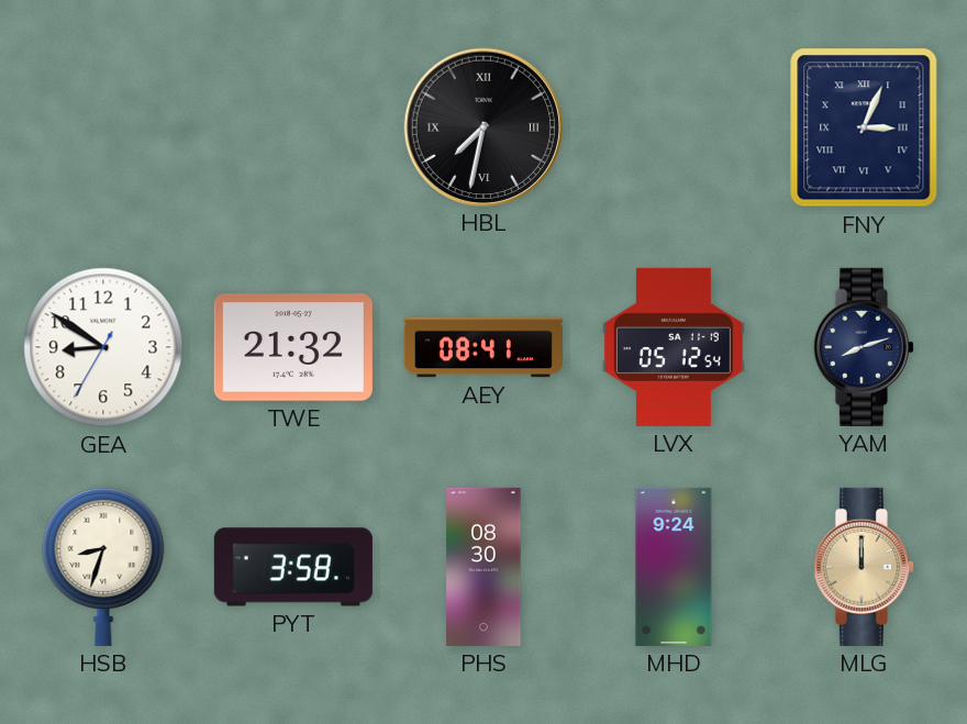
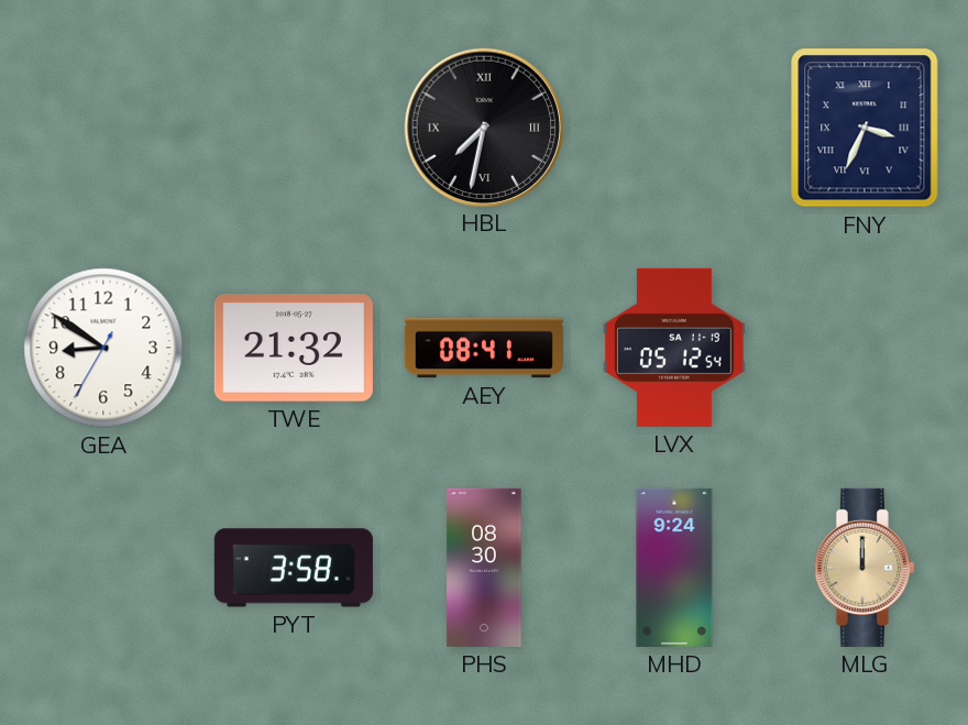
FNY: 3:04 -> 3:34
YAM: 8:12 -> none
HSB: 8:33 -> none
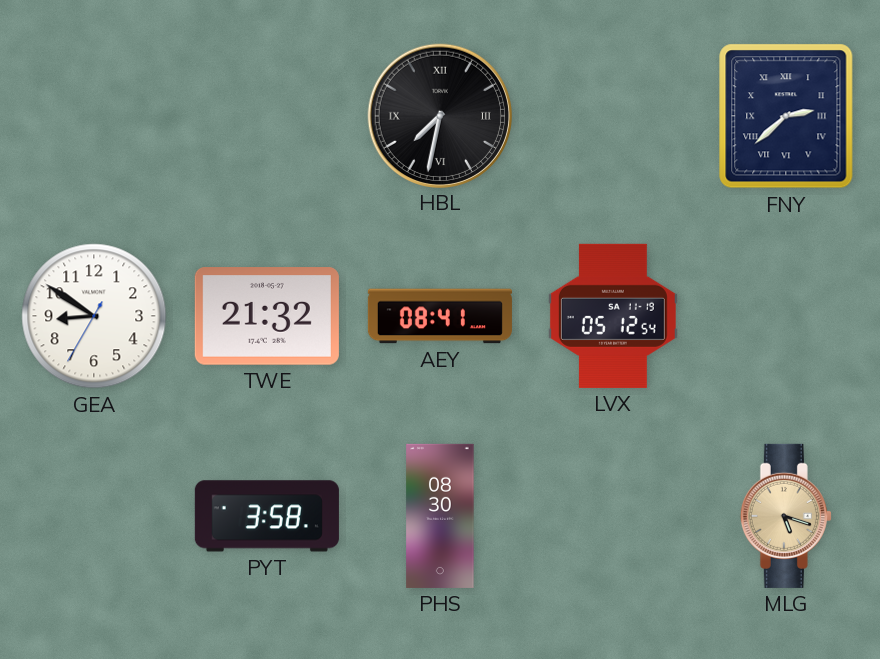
FNY: 3:34 -> 2:38
MHD: 9:24 -> none
MLG: 12:00 -> 5:18
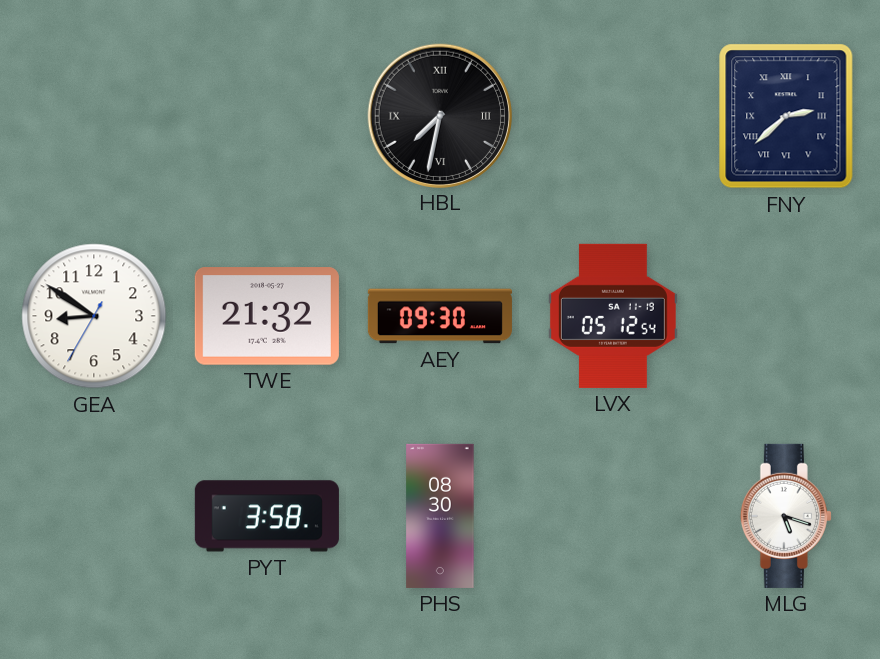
AEY: 08:41 -> 09:30
MLG dial: champagne -> white
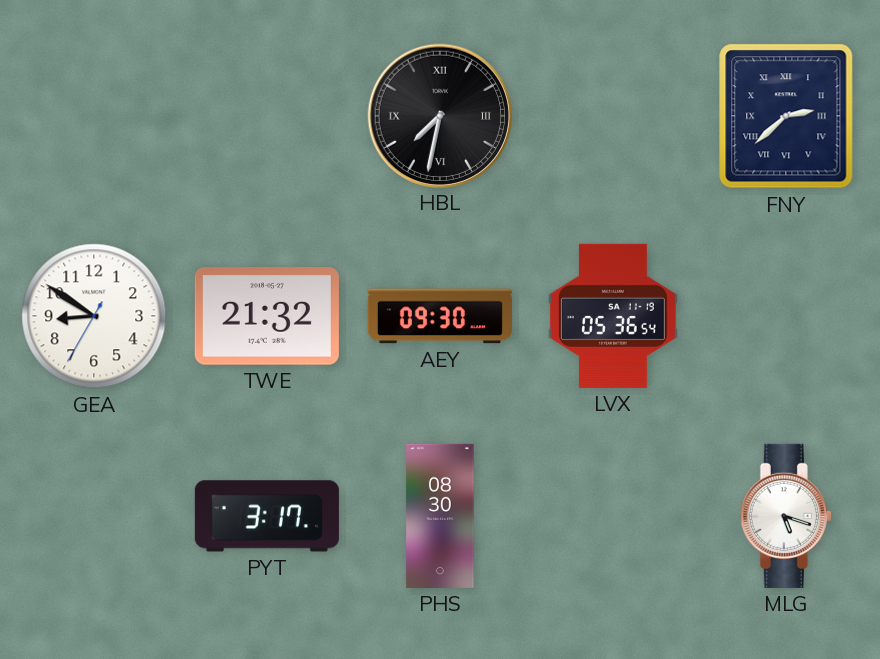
LVX: 05:12 -> 05:36
PYT: 3:58 -> 3:17
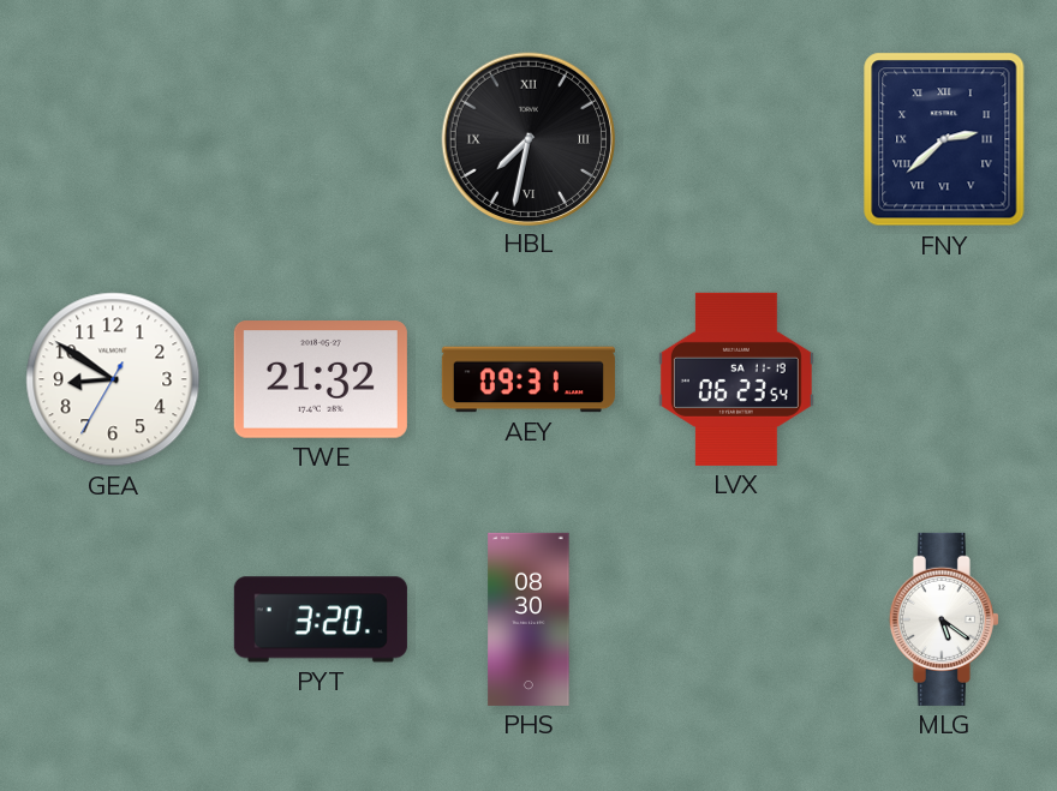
AEY: 09:30 -> 09:31
LVX: 05:36 -> 06:23
PYT: 3:17 -> 3:20
MLG: 5:18 -> 5:21
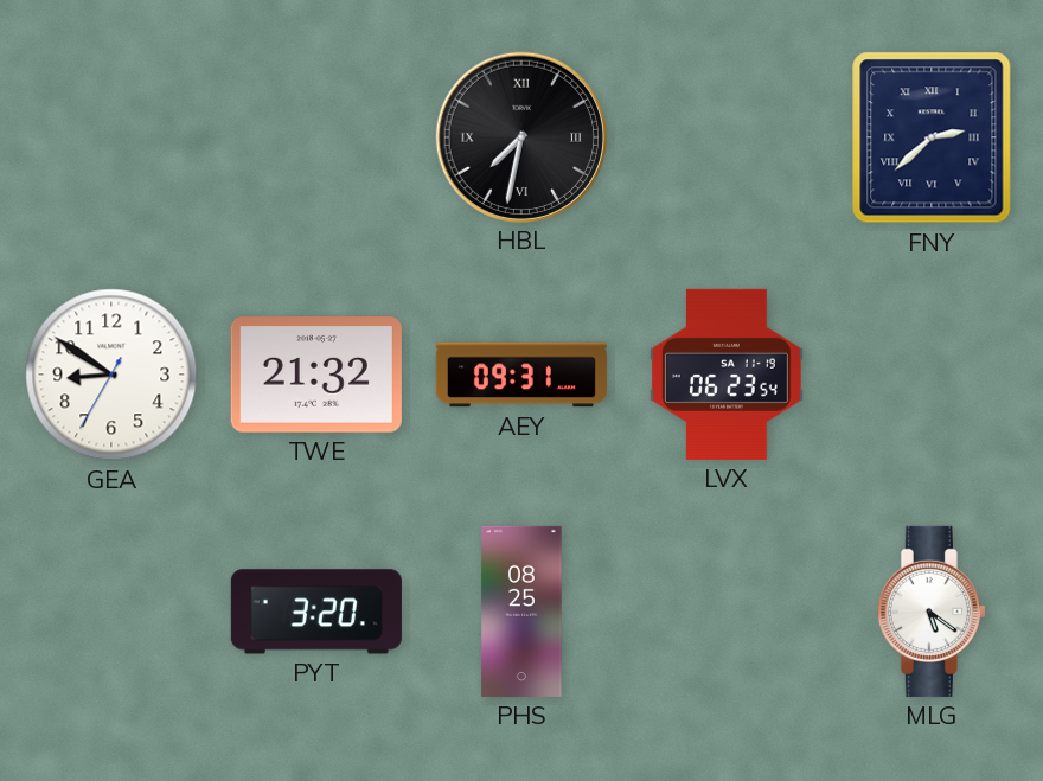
PHS: 08:30 -> 08:25
